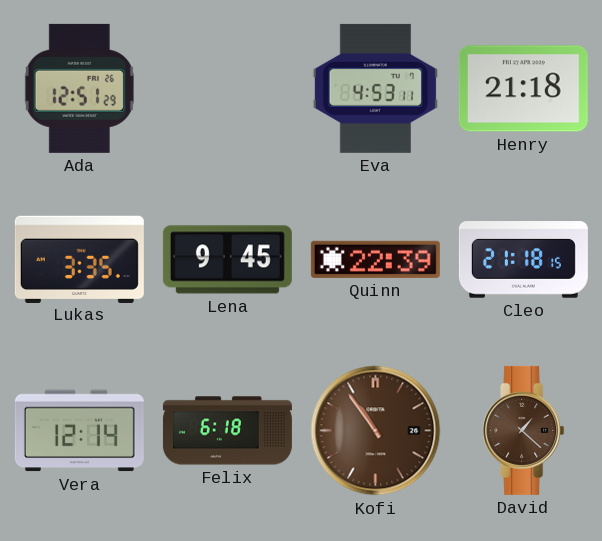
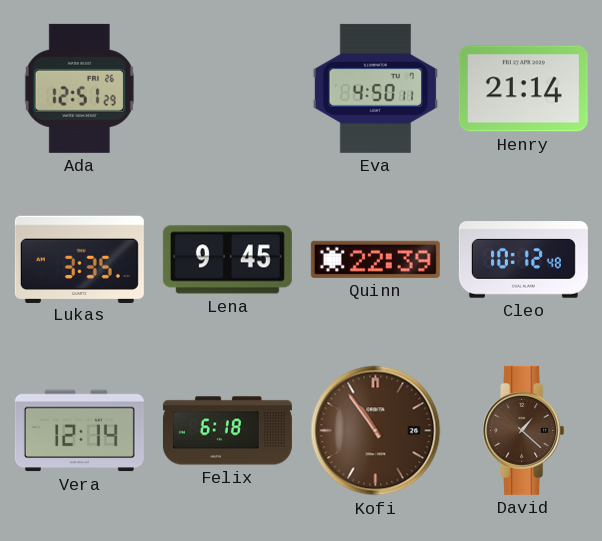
Eva: 4:53 -> 4:50
Henry: 21:18 -> 21:14
Cleo: 21:18 -> 10:12
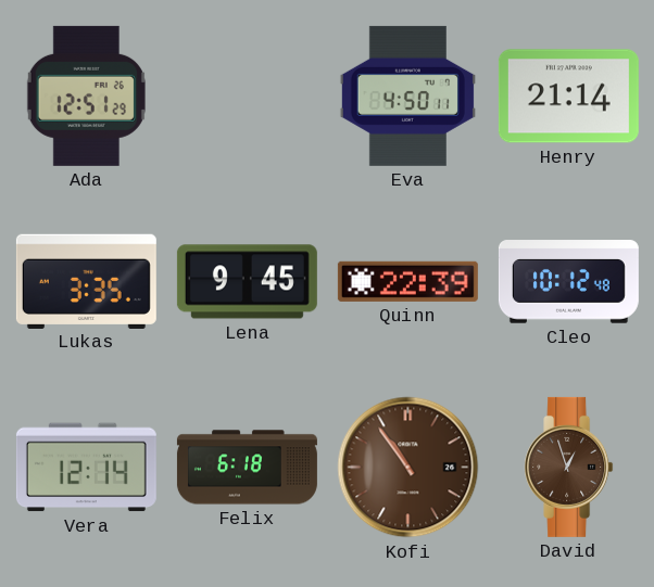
David: 1:22 -> 12:57
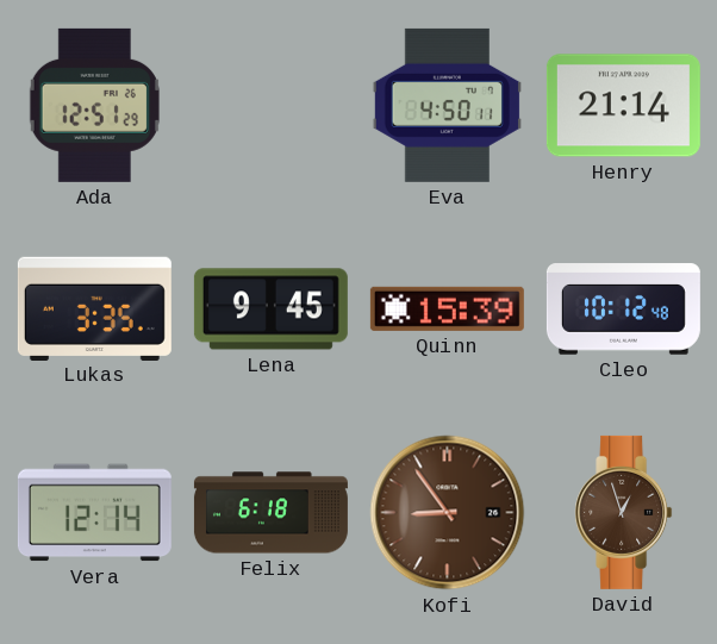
Quinn: 22:39 -> 15:39
Kofi: 10:54 -> 8:54
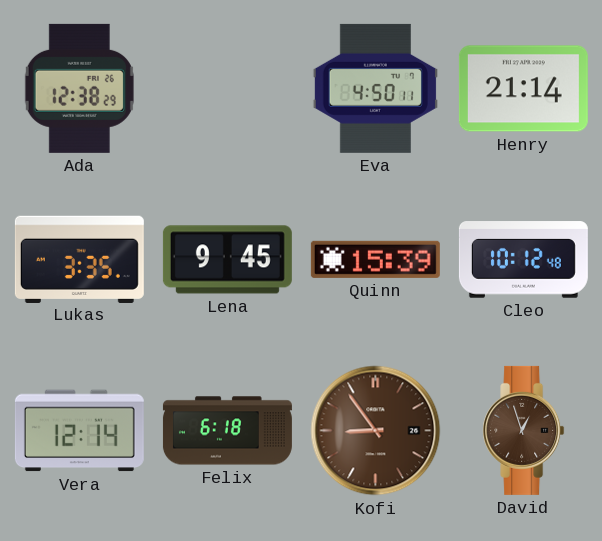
Ada: 12:51 -> 12:38
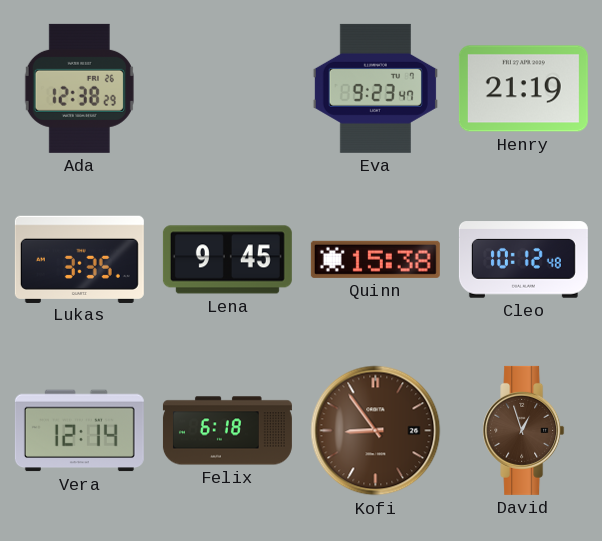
Eva: 4:50 -> 9:23
Henry: 21:14 -> 21:19
Quinn: 15:39 -> 15:38
